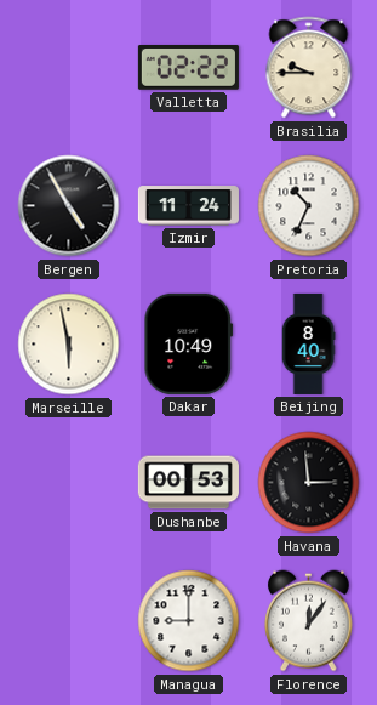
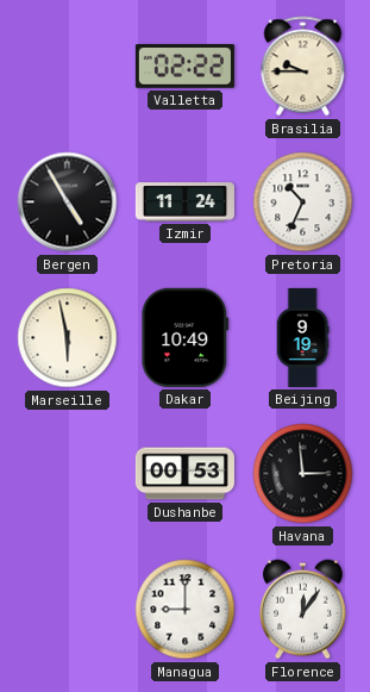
Beijing: 8:40 -> 9:19
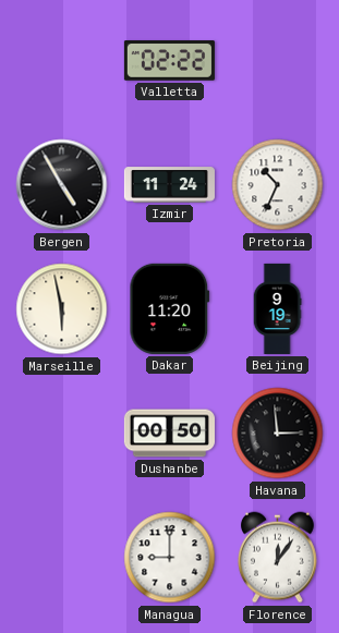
Brasilia: 9:45 -> none
Dakar: 10:49 -> 11:20
Dushanbe: 00:53 -> 00:50
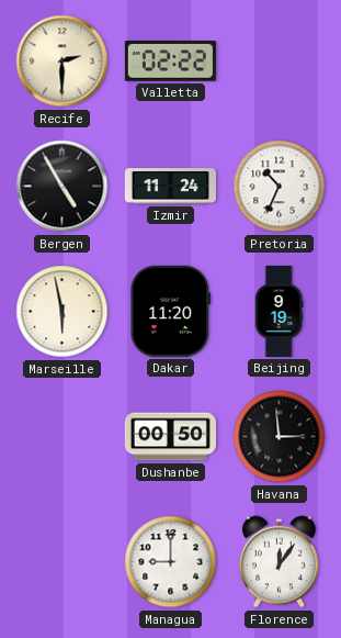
Recife: none -> 2:30
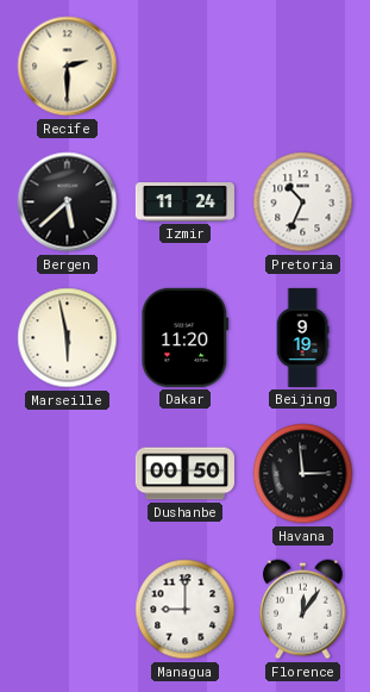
Valletta: 02:22 -> none
Bergen: 4:55 -> 5:38
